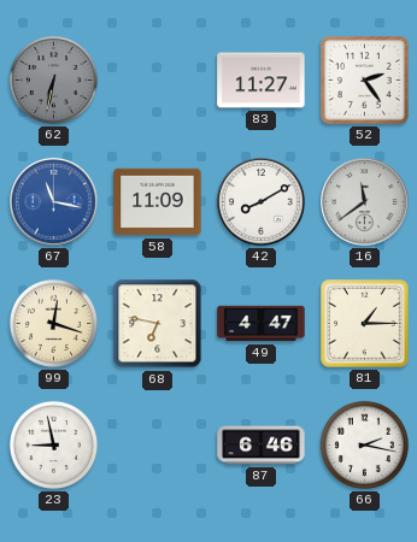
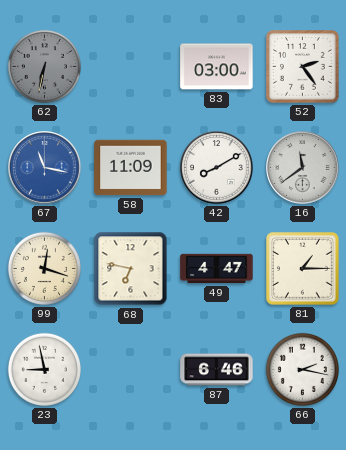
83: 11:27 -> 03:00
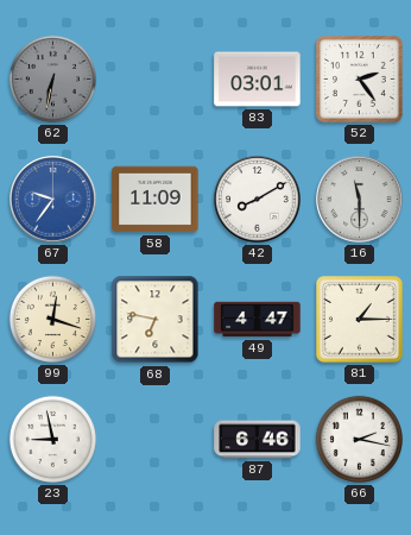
83: 03:00 -> 03:01
67: 11:17 -> 9:36
16: 11:39 -> 11:30
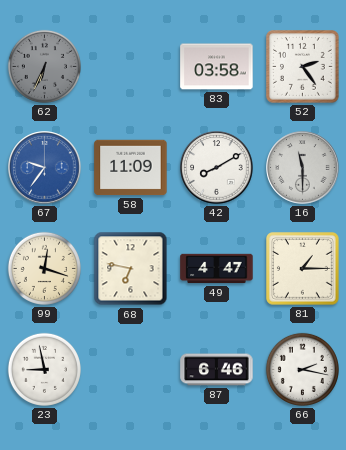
62: 6:32 -> 6:34
83: 03:01 -> 03:58
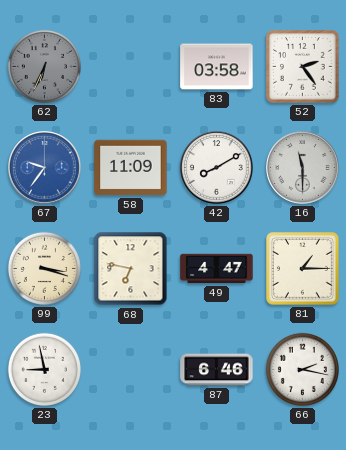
99: 12:18 -> 3:18
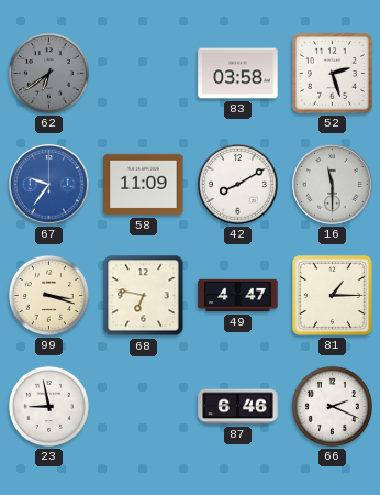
62: 6:34 -> 6:39
52: 2:24 -> 2:27
66: 2:17 -> 2:19
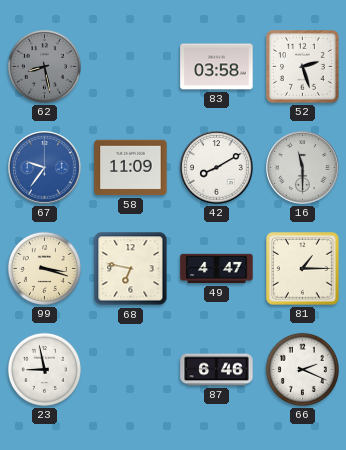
62: 6:39 -> 8:28
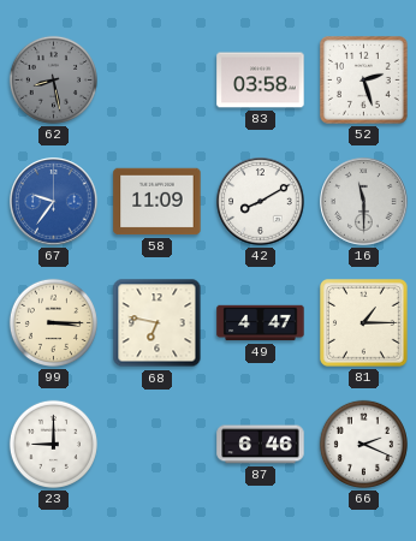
99: 3:18 -> 3:15
23: 8:58 -> 9:00
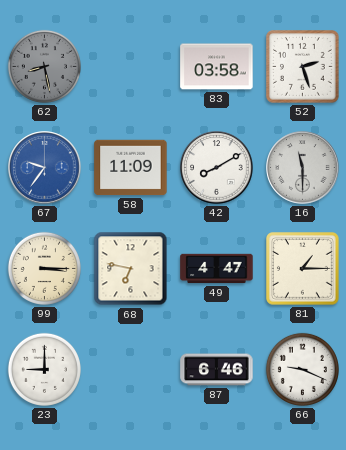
66: 2:19 -> 9:19
